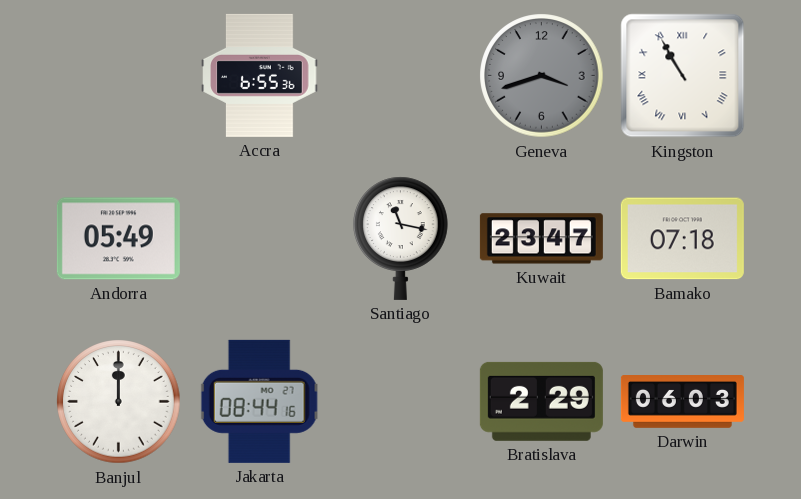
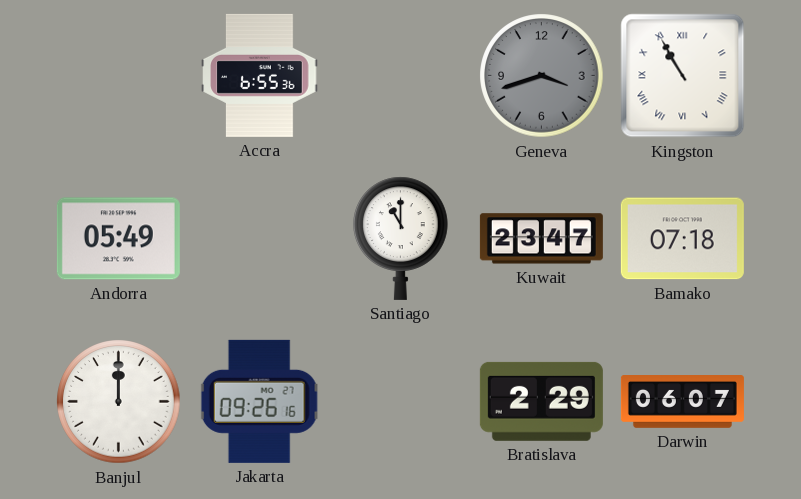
Santiago: 11:17 -> 11:00
Jakarta: 08:44 -> 09:26
Darwin: 06:03 -> 06:07
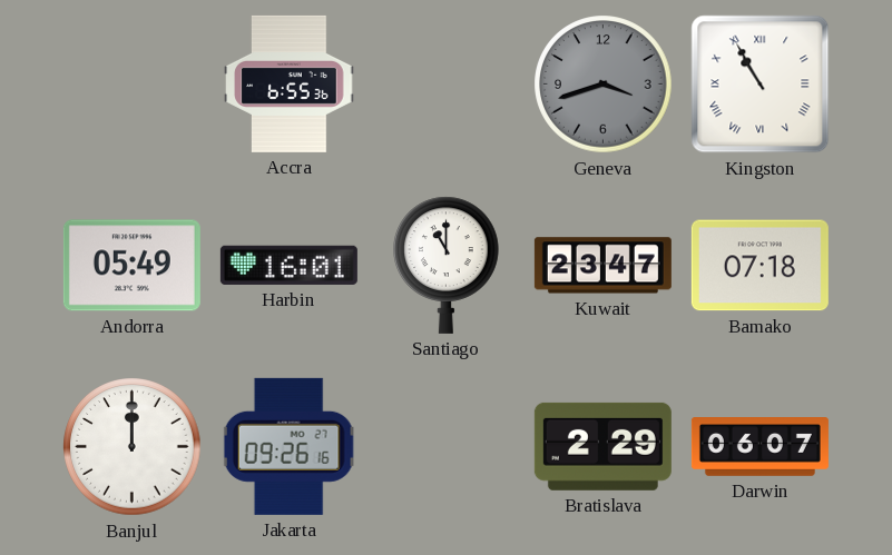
Harbin: none -> 16:01
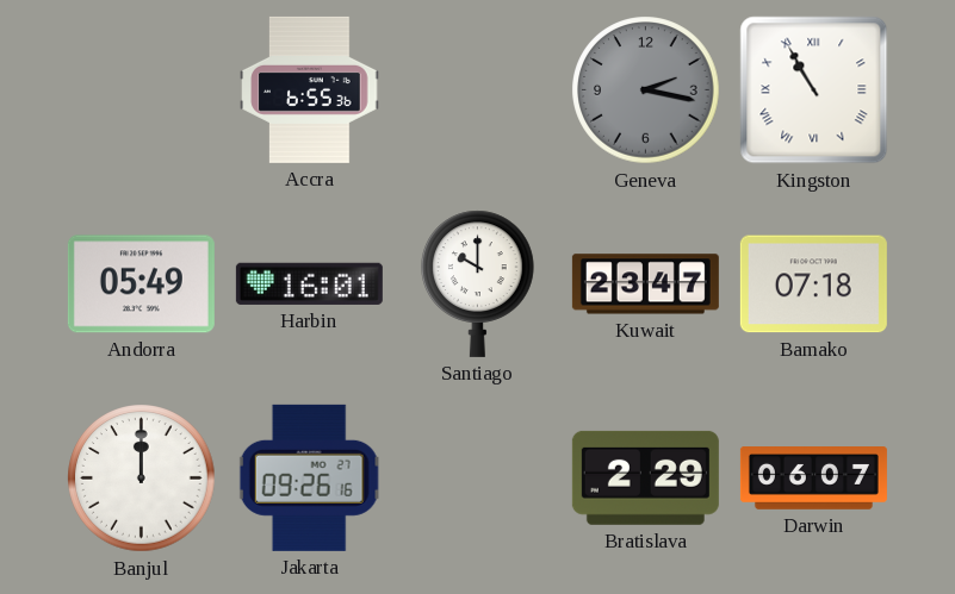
Geneva: 3:42 -> 2:17
Santiago: 11:00 -> 10:00
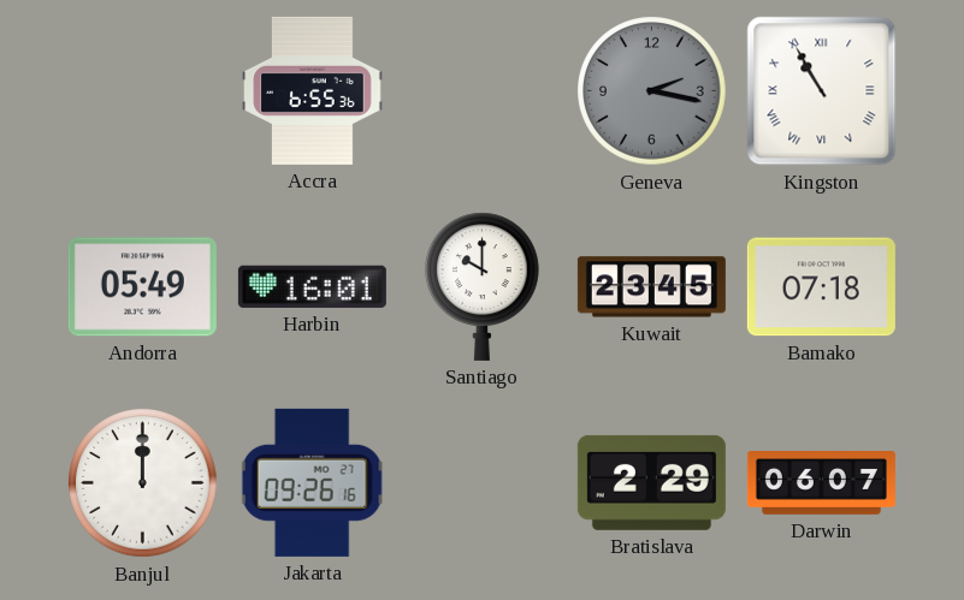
Kuwait: 23:47 -> 23:45
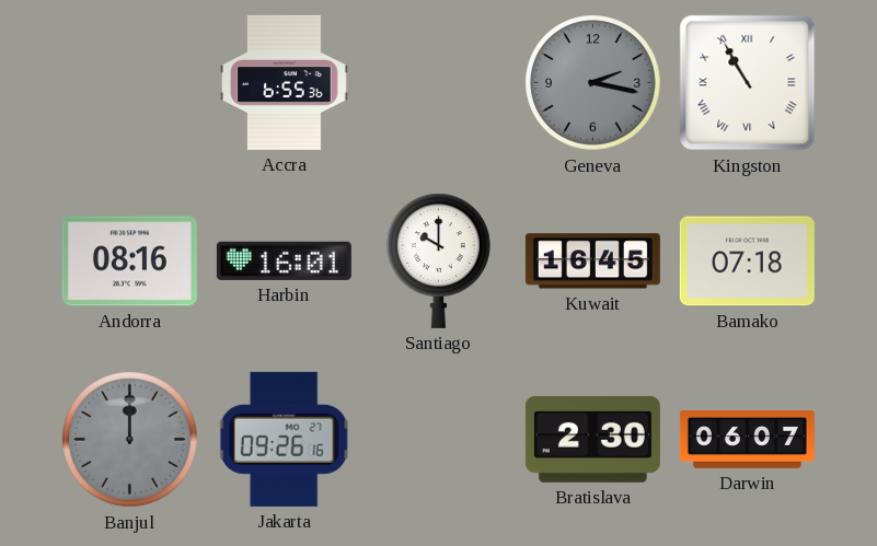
Andorra: 05:49 -> 08:16
Kuwait: 23:45 -> 16:45
Banjul dial: white -> grey
Bratislava: 2:29 -> 2:30
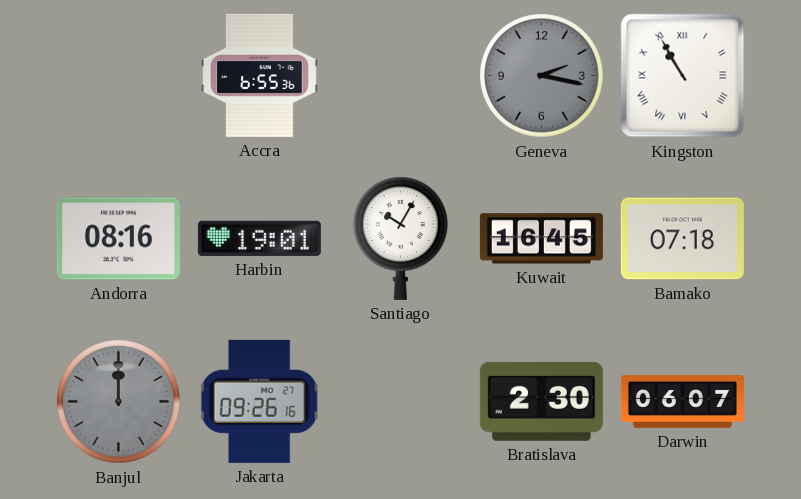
Harbin: 16:01 -> 19:01
Santiago: 10:00 -> 10:05
